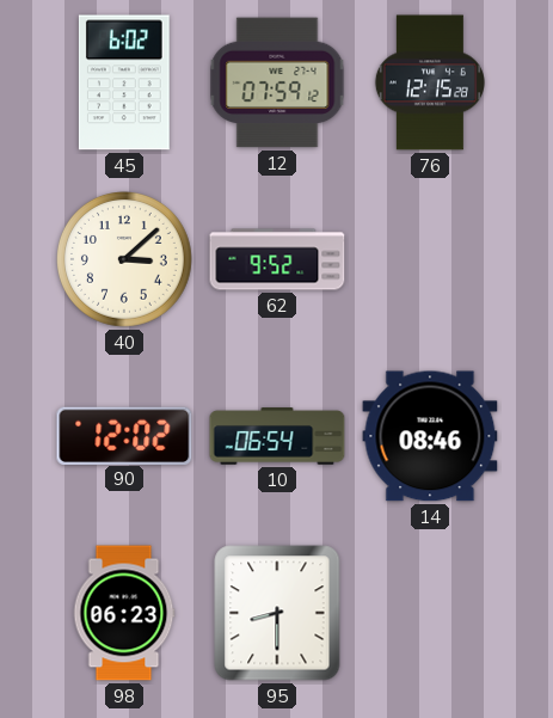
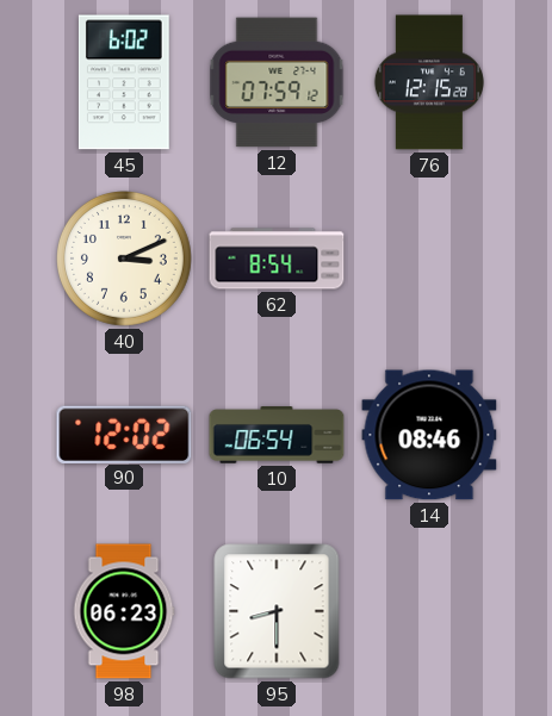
40: 3:08 -> 3:11
62: 9:52 -> 8:54
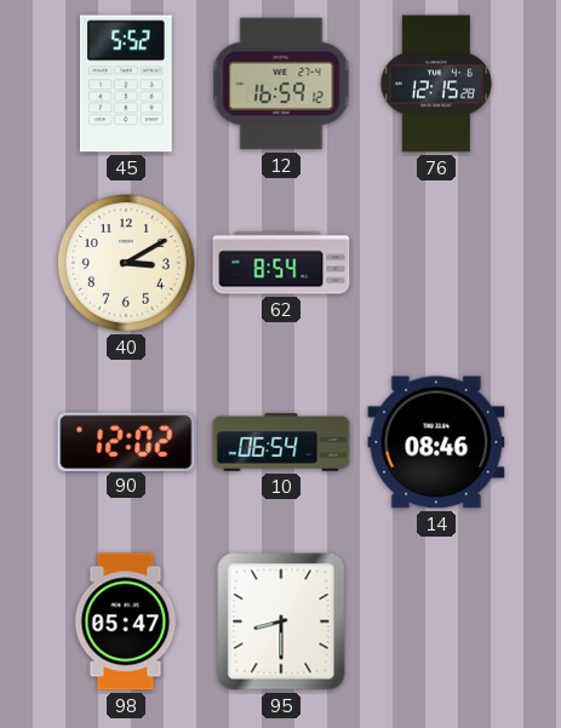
45: 6:02 -> 5:52
12: 07:59 -> 16:59
40: 3:11 -> 3:10
98: 06:23 -> 05:47
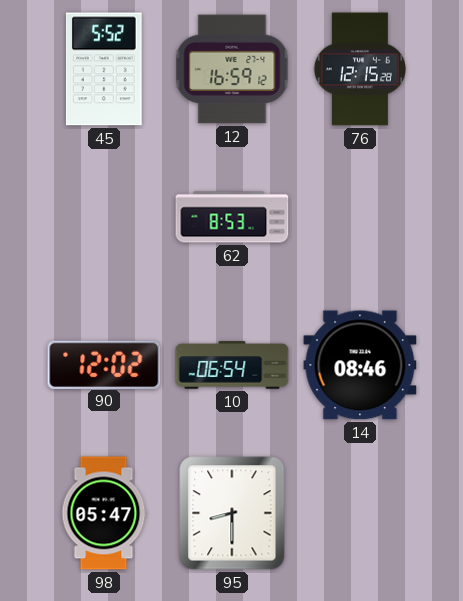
40: 3:10 -> none
62: 8:54 -> 8:53
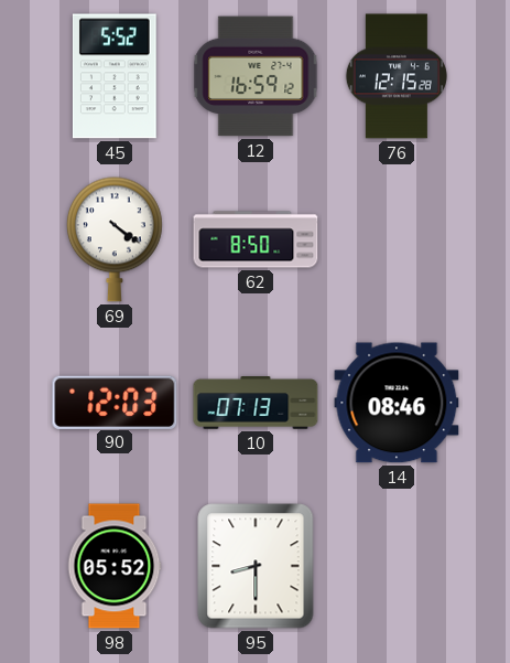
69: none -> 4:21
62: 8:53 -> 8:50
90: 12:02 -> 12:03
10: 06:54 -> 07:13
98: 05:47 -> 05:52
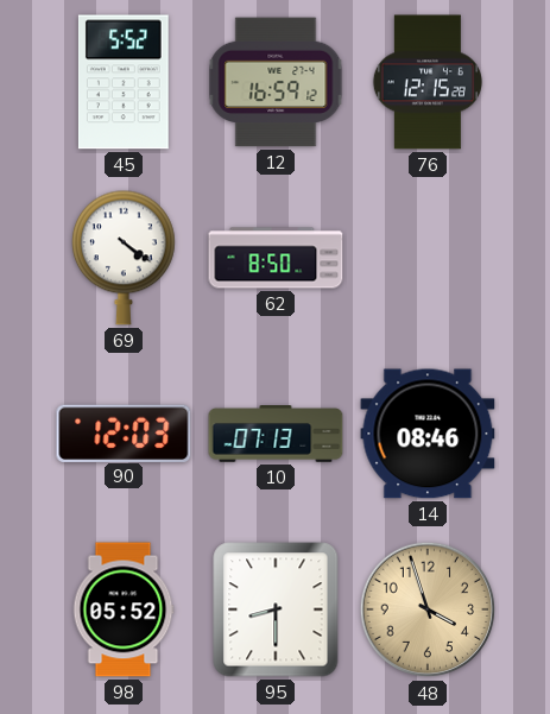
48: none -> 3:57
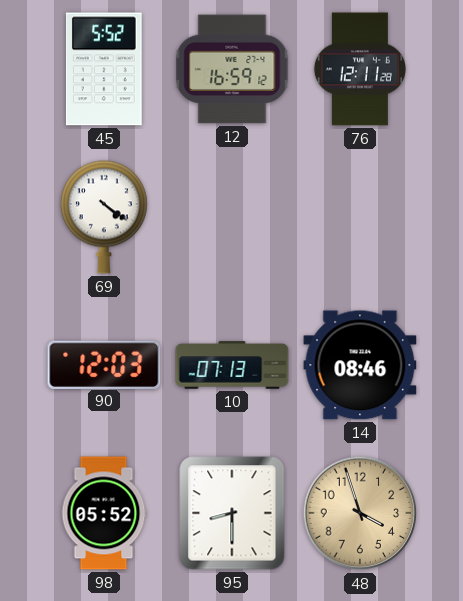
76: 12:15 -> 12:11
62: 8:50 -> none
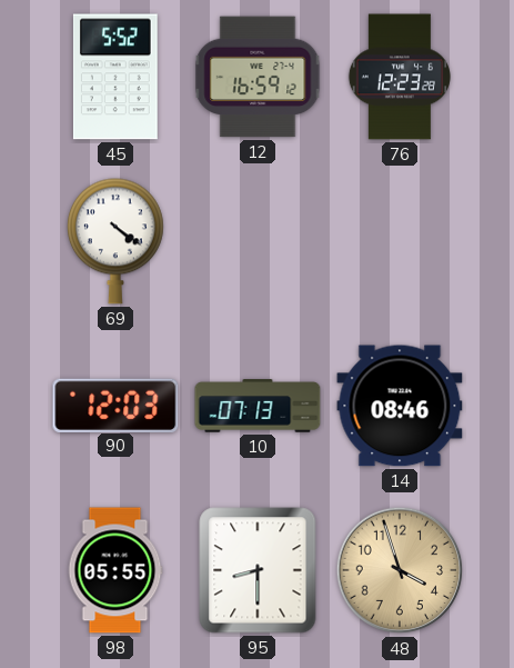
76: 12:11 -> 12:23
98: 05:52 -> 05:55
